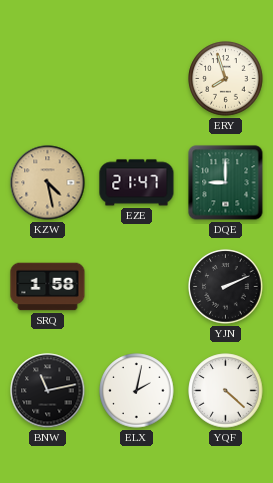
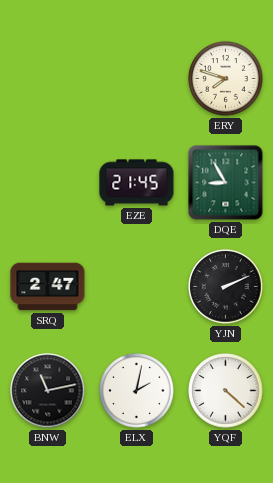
ERY: 7:57 -> 7:48
KZW: 4:28 -> none
EZE: 21:47 -> 21:45
DQE: 9:00 -> 8:55
SRQ: 1:58 -> 2:47
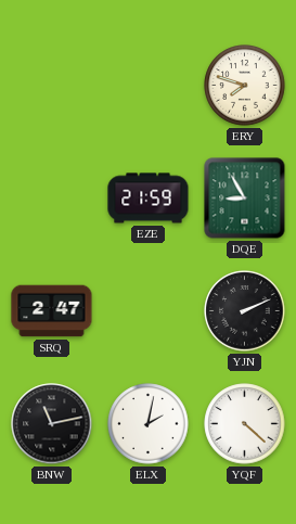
EZE: 21:45 -> 21:59
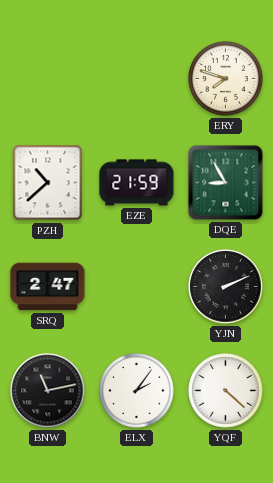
PZH: none -> 10:38
ELX: 2:02 -> 2:06
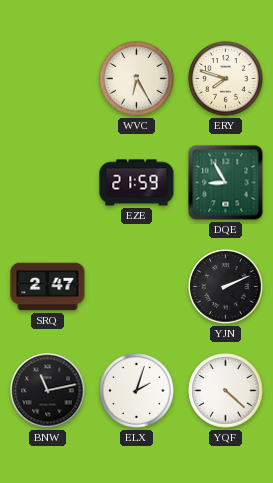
WVC: none -> 6:25
PZH: 10:38 -> none
ELX: 2:06 -> 2:03
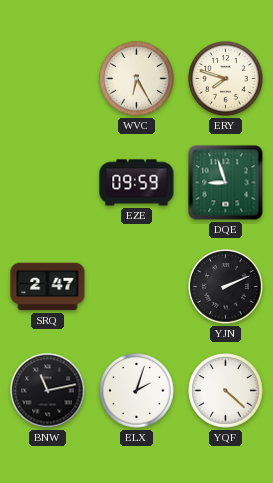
EZE: 21:59 -> 09:59
DQE: 8:55 -> 8:57
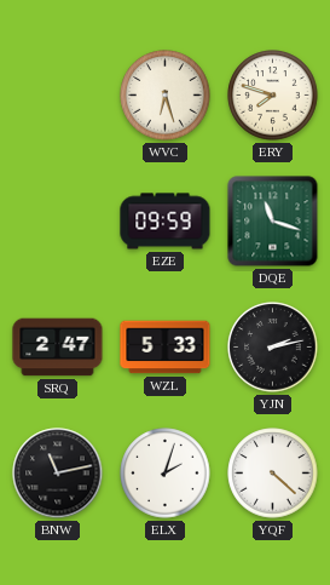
WVC: 6:25 -> 6:27
DQE: 8:57 -> 11:18
WZL: none -> 5:33
YJN: 2:11 -> 2:13
